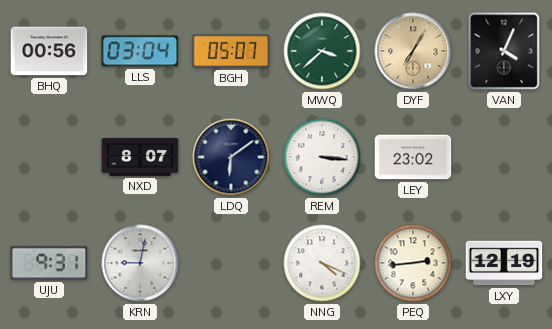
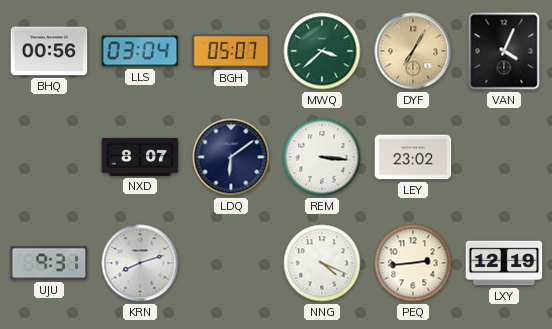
KRN: 9:02 -> 8:12
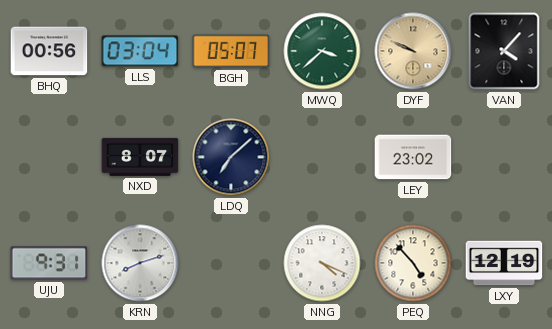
DYF: 7:05 -> 9:49
VAN: 4:04 -> 4:07
LDQ: 6:09 -> 7:08
REM: 3:16 -> none
PEQ: 2:44 -> 4:53
